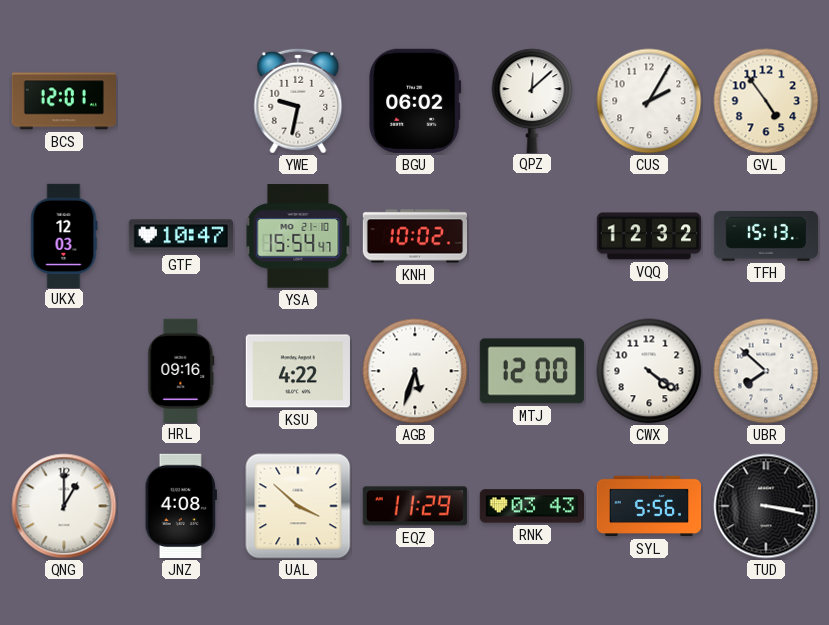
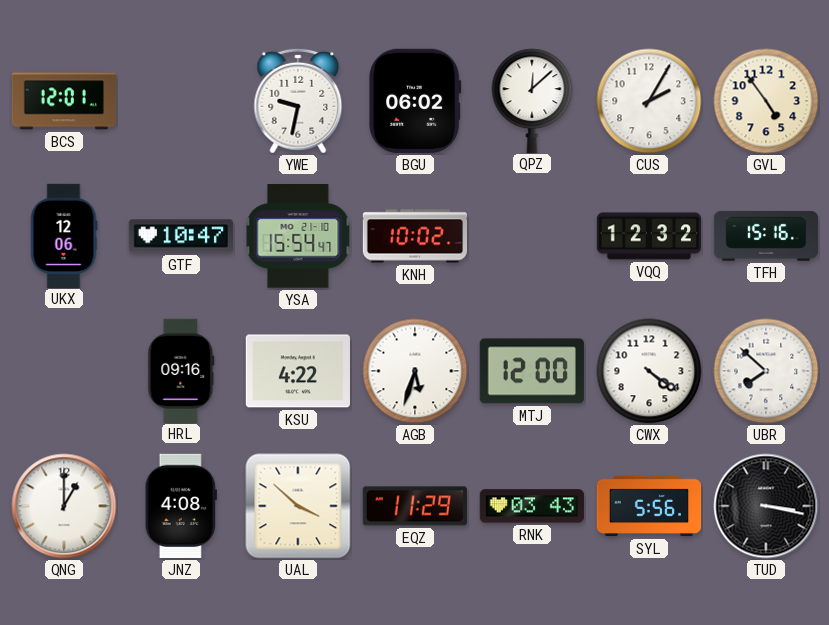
UKX: 12:03 -> 12:06
TFH: 15:13 -> 15:16
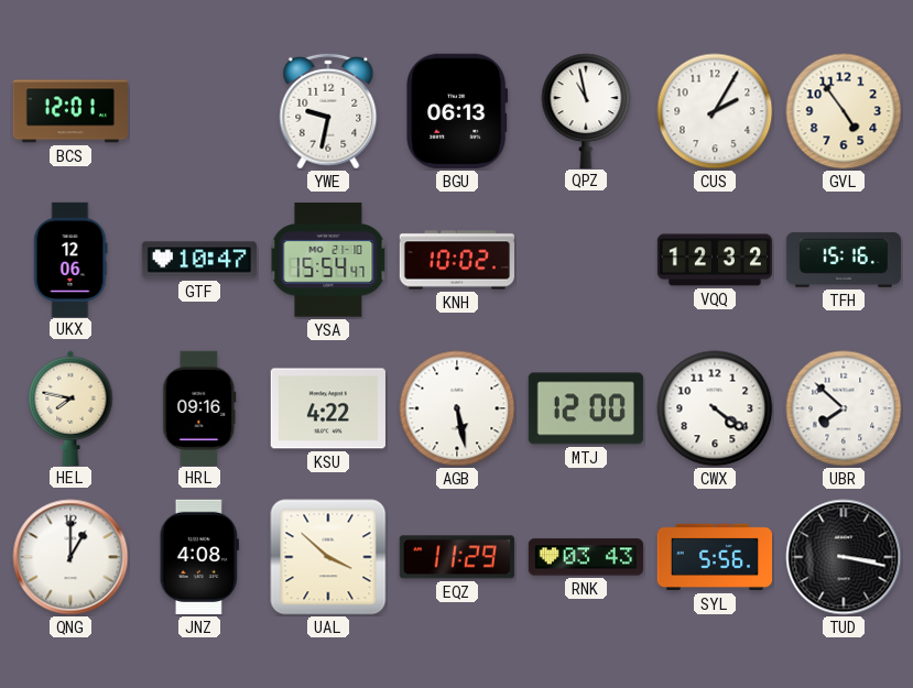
BGU: 06:02 -> 06:13
QPZ: 12:08 -> 10:58
HEL: none -> 7:47
AGB: 5:33 -> 5:28
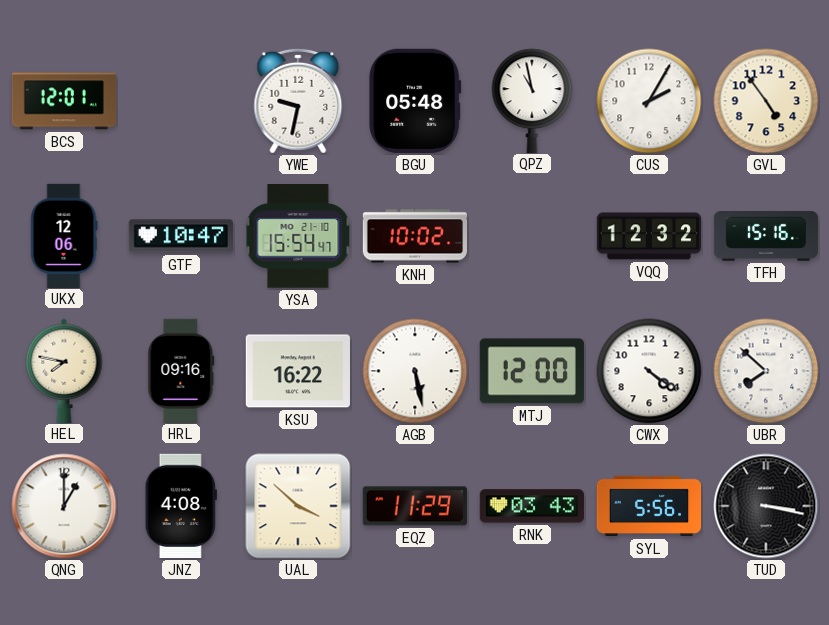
BGU: 06:13 -> 05:48
KSU: 4:22 -> 16:22
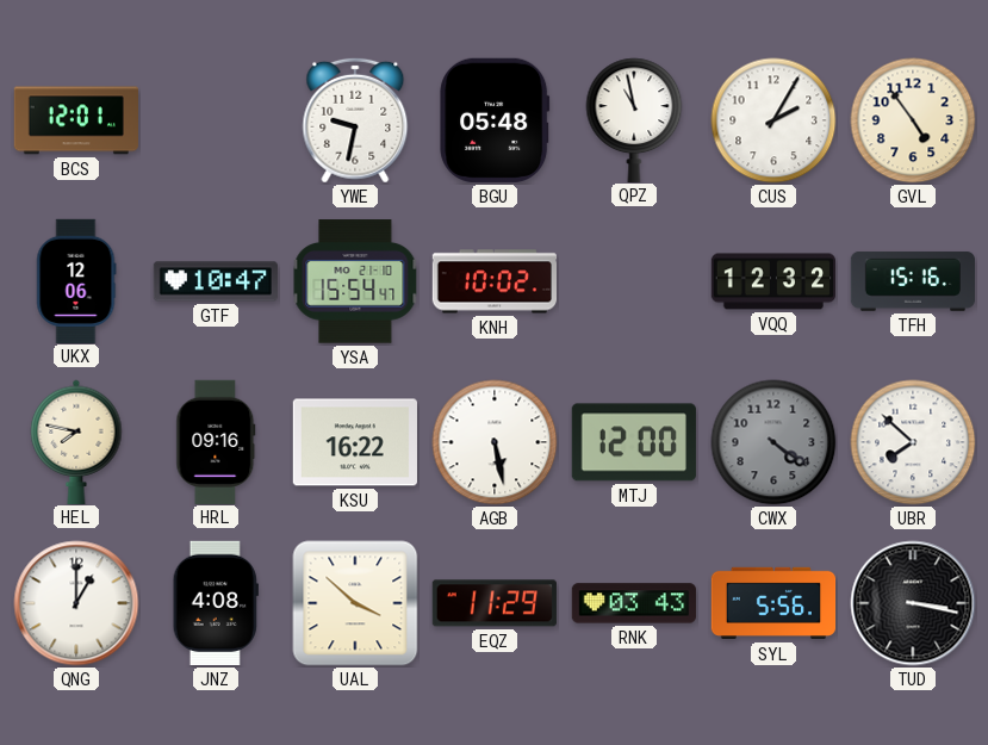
CWX dial: white -> grey
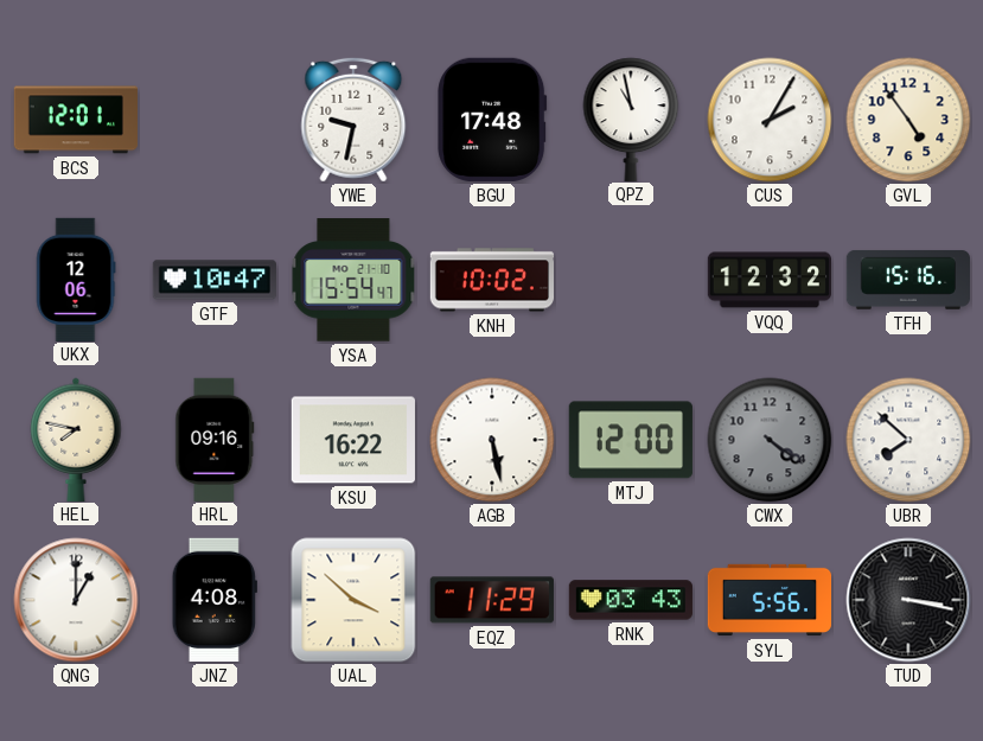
BGU: 05:48 -> 17:48
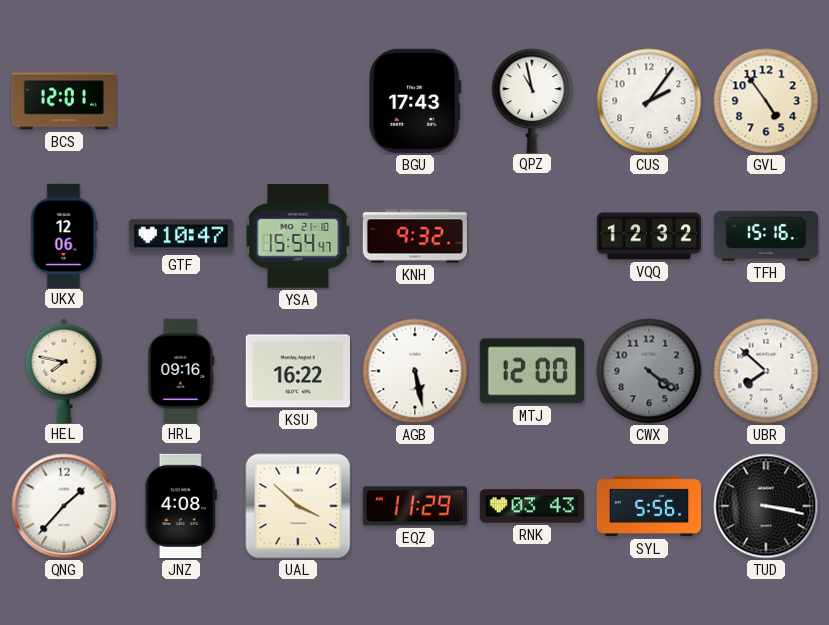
YWE: 9:32 -> none
BGU: 17:48 -> 17:43
CUS: 2:05 -> 2:06
KNH: 10:02 -> 9:32
QNG: 1:00 -> 1:37
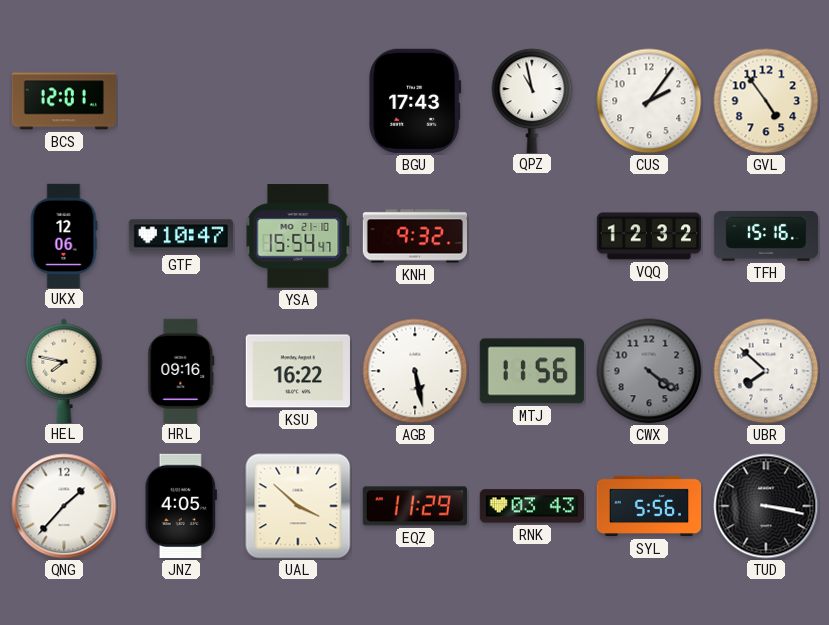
MTJ: 12:00 -> 11:56
JNZ: 4:08 -> 4:05
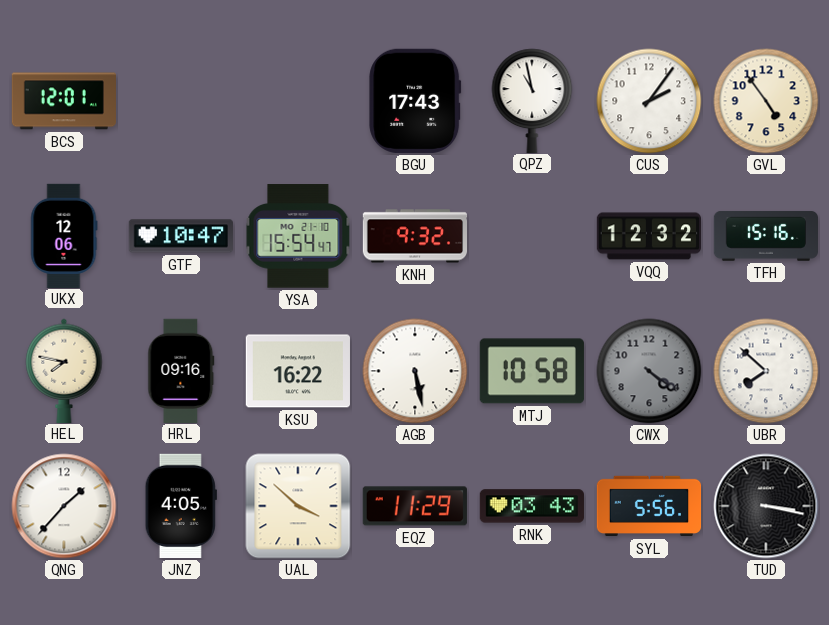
MTJ: 11:56 -> 10:58
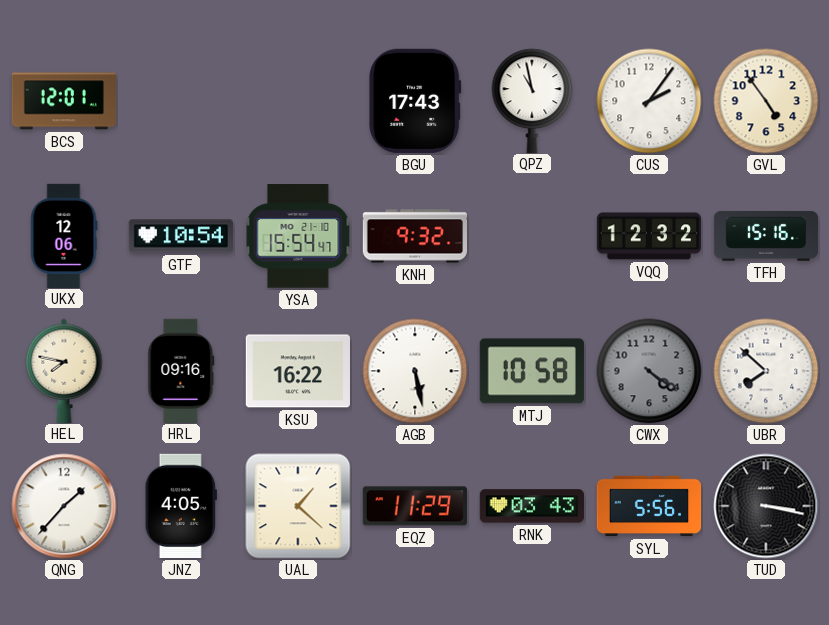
GTF: 10:47 -> 10:54
UAL: 3:52 -> 1:22
